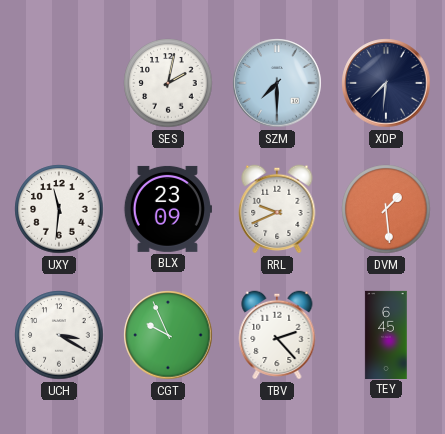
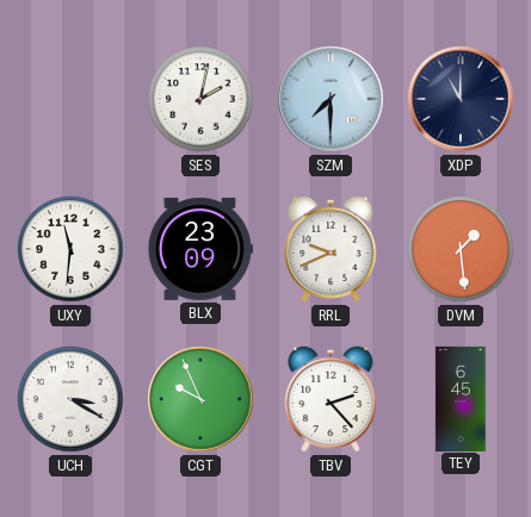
XDP: 7:31 -> 11:00
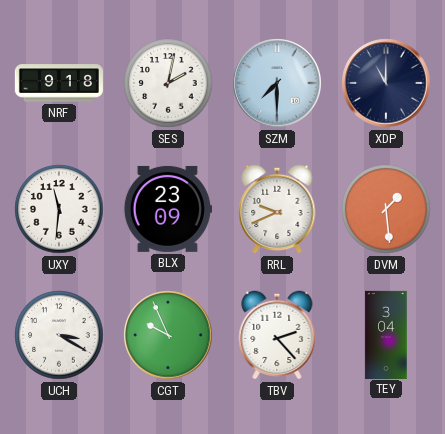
NRF: none -> 9:18
TEY: 6:45 -> 3:04
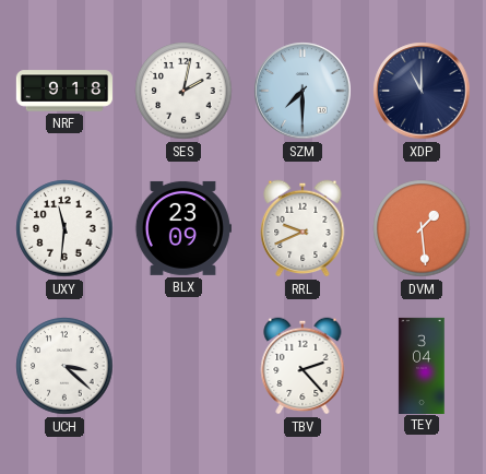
UCH: 3:20 -> 3:22
CGT: 9:56 -> none
